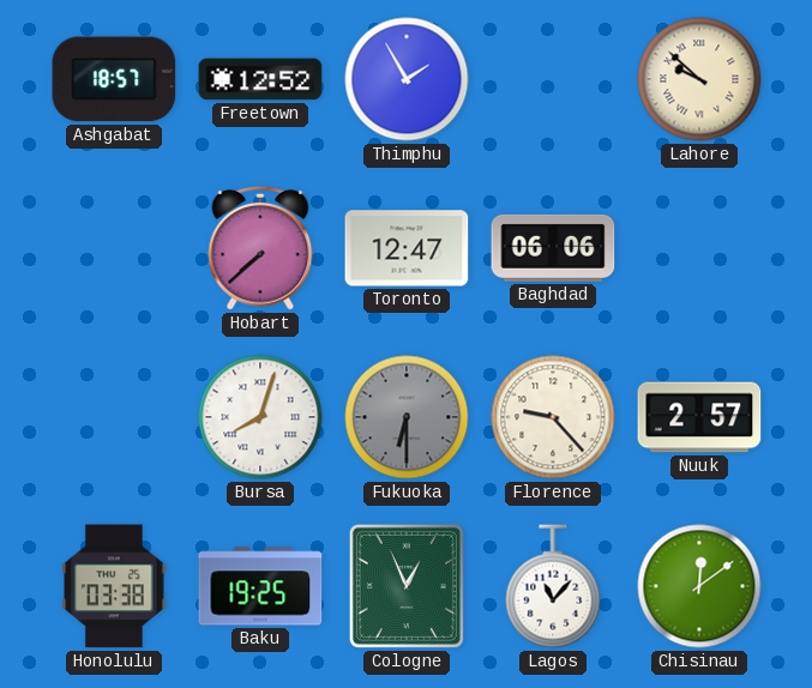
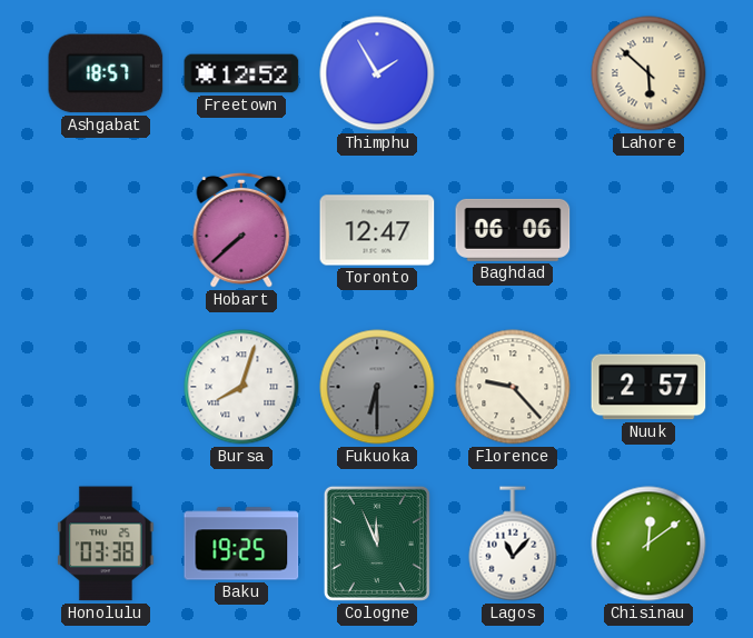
Lahore: 9:52 -> 5:52
Cologne: 12:56 -> 11:56
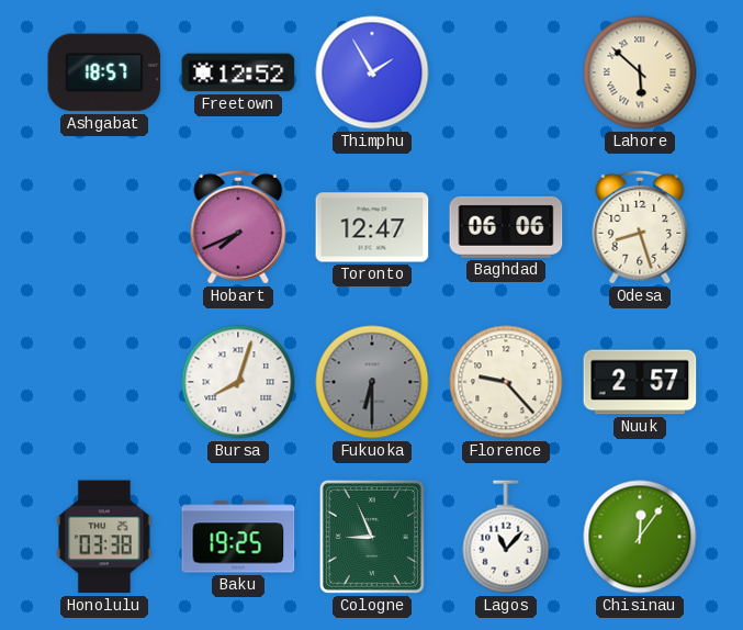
Hobart: 7:38 -> 7:41
Odesa: none -> 8:27
Cologne: 11:56 -> 8:56
Chisinau: 12:09 -> 12:06
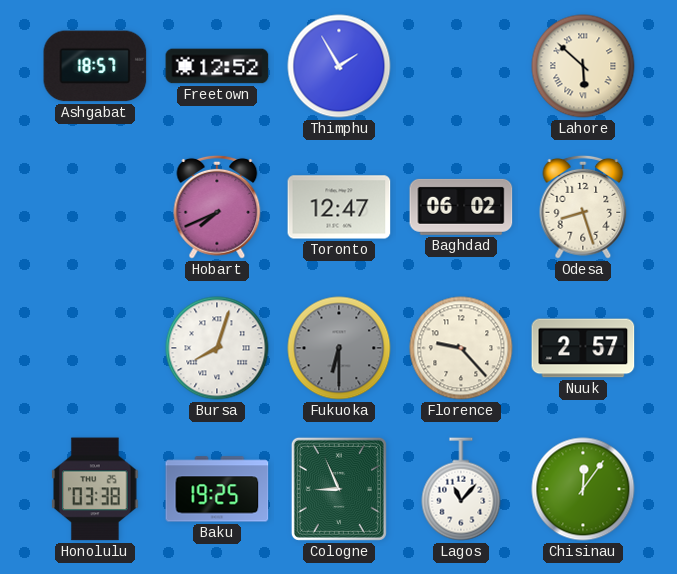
Baghdad: 06:06 -> 06:02
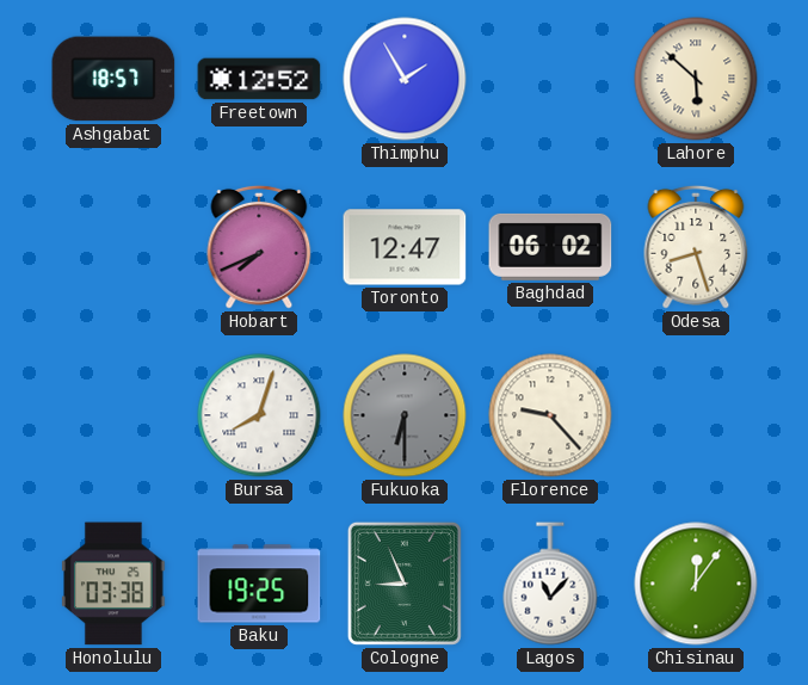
Nuuk: 2:57 -> none
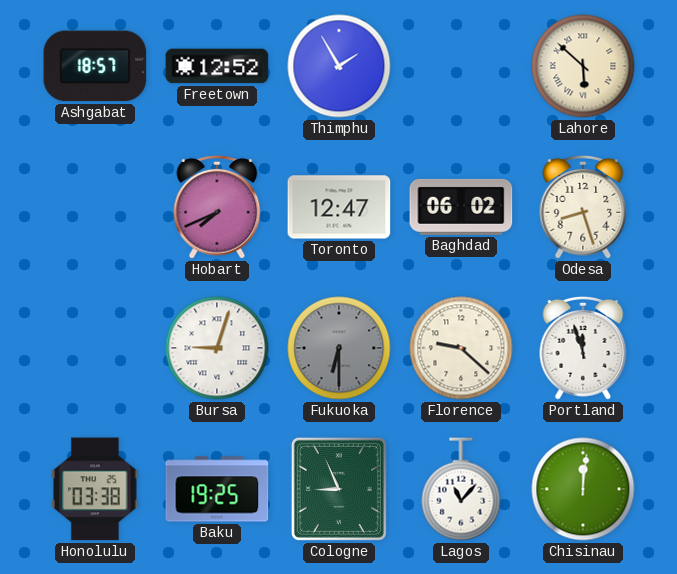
Bursa: 8:03 -> 9:03
Florence: 9:23 -> 9:22
Portland: none -> 11:57
Chisinau: 12:06 -> 12:01
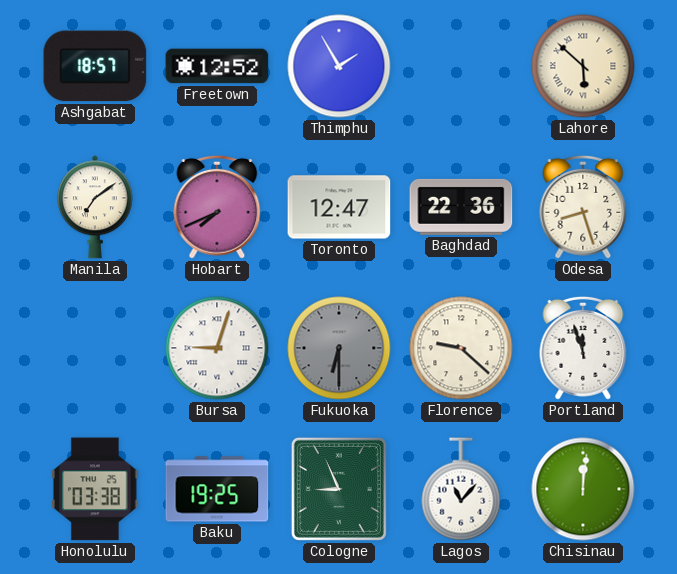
Manila: none -> 7:09
Baghdad: 06:02 -> 22:36
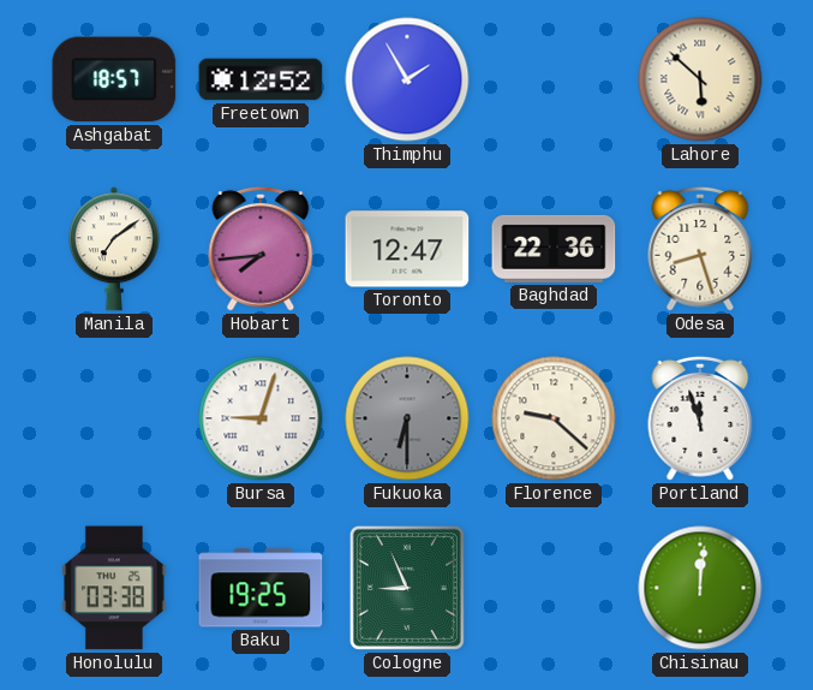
Hobart: 7:41 -> 7:44
Lagos: 11:07 -> none
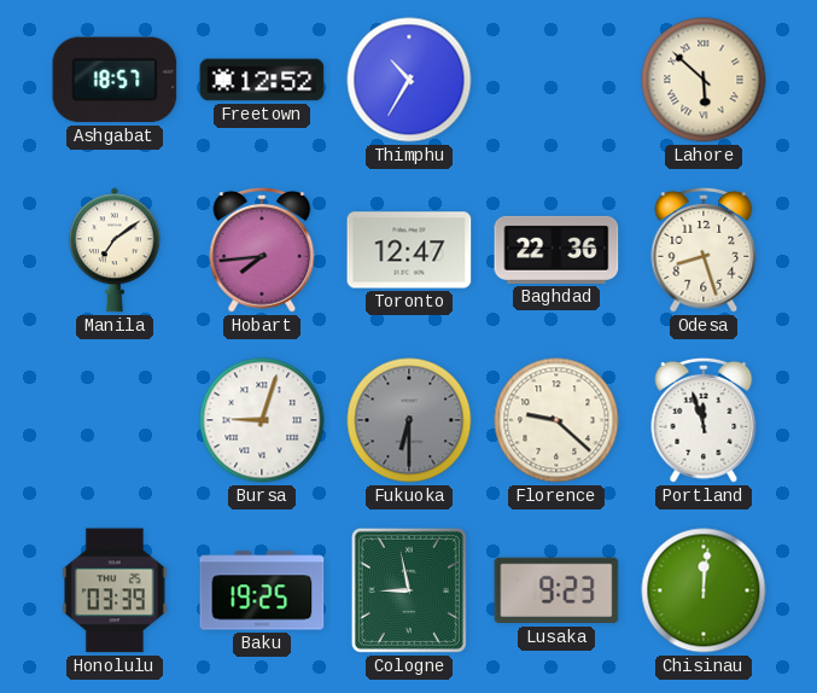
Thimphu: 1:55 -> 10:35
Honolulu: 03:38 -> 03:39
Cologne: 8:56 -> 8:58
Lusaka: none -> 9:23
